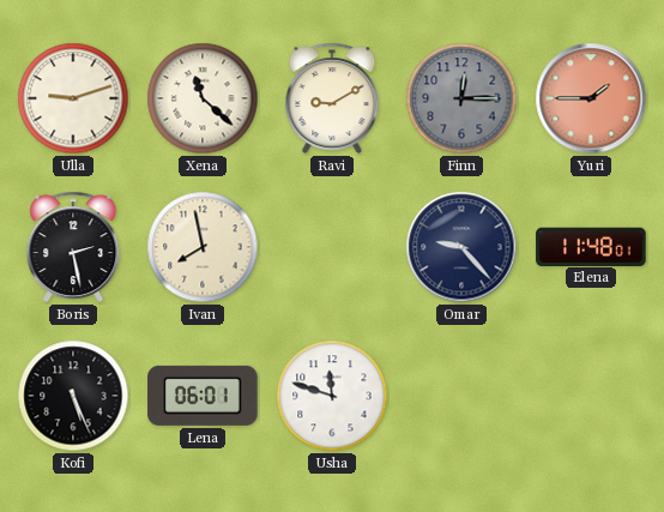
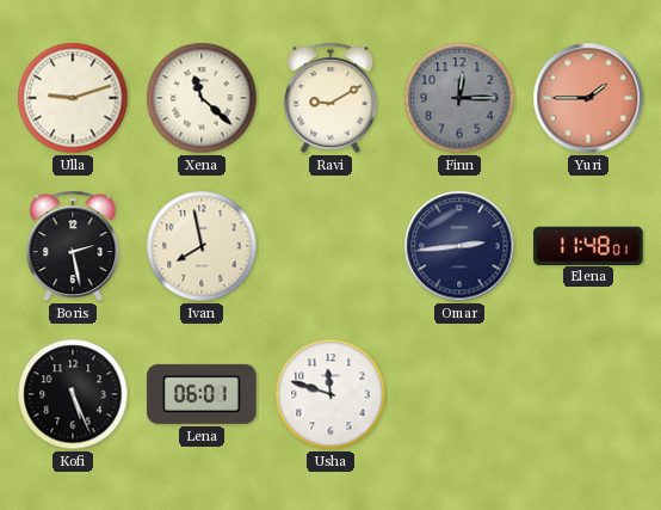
Omar: 9:23 -> 2:44
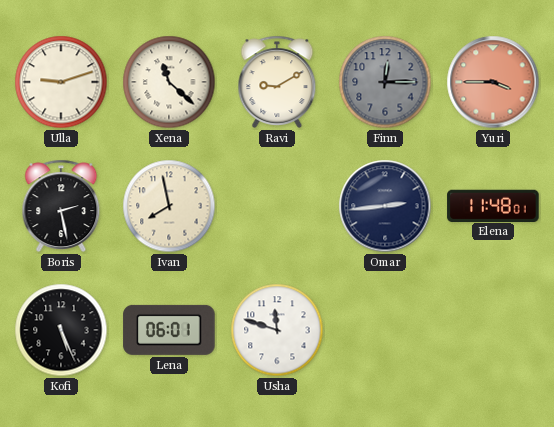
Yuri: 1:45 -> 3:45
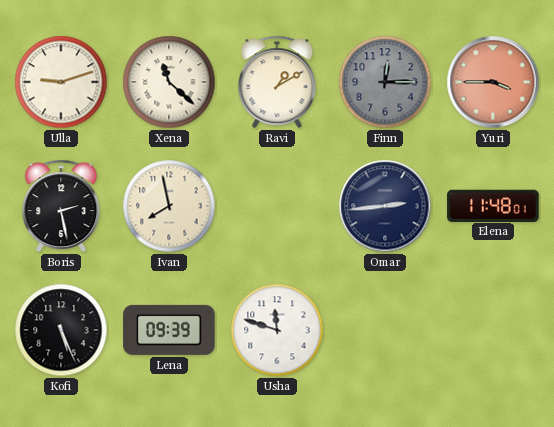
Ravi: 9:10 -> 1:10
Lena: 06:01 -> 09:39
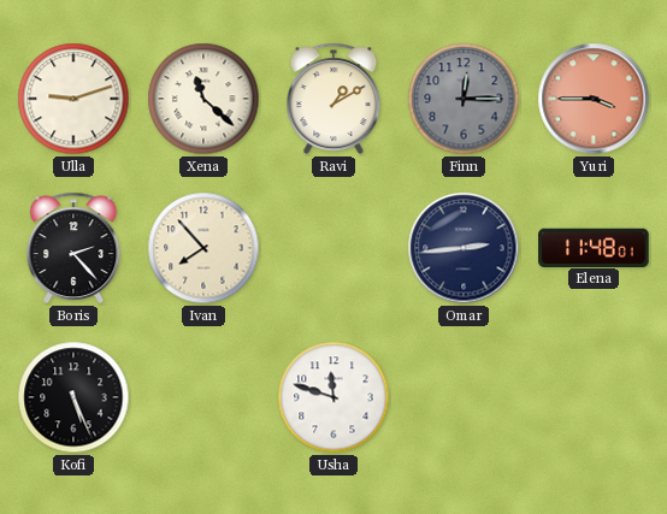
Boris: 2:28 -> 2:23
Ivan: 7:58 -> 7:53
Lena: 09:39 -> none
